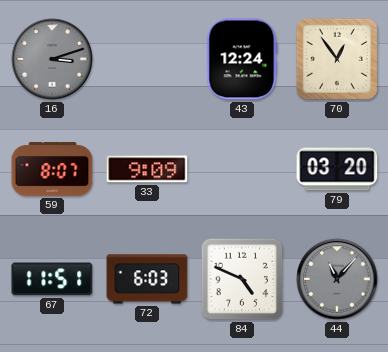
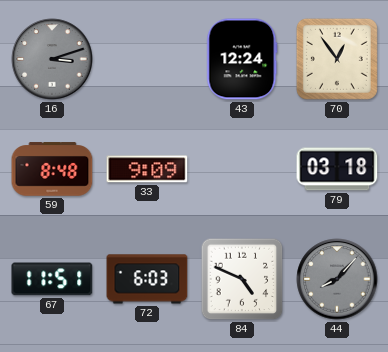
59: 8:07 -> 8:48
79: 03:20 -> 03:18
44: 11:07 -> 8:07
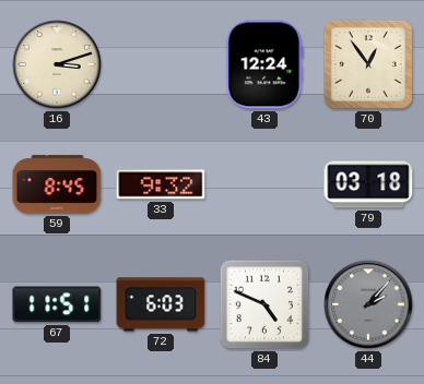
16 dial: grey -> cream
59: 8:48 -> 8:45
33: 9:09 -> 9:32
44: 8:07 -> 2:07
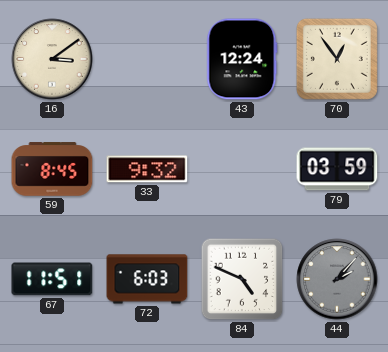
16: 3:12 -> 3:09
79: 03:18 -> 03:59
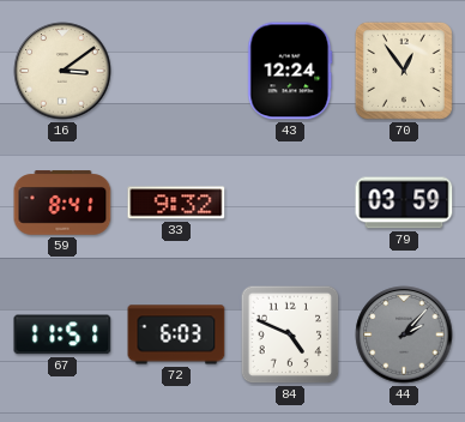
59: 8:45 -> 8:41
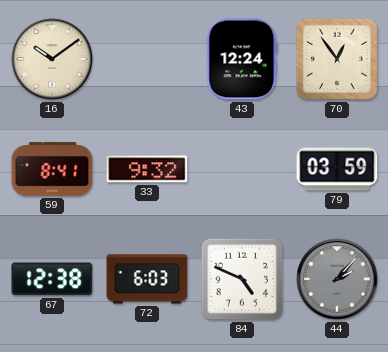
16: 3:09 -> 10:09
67: 11:51 -> 12:38
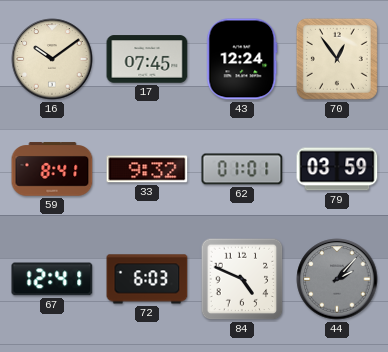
17: none -> 07:45
62: none -> 01:01
67: 12:38 -> 12:41
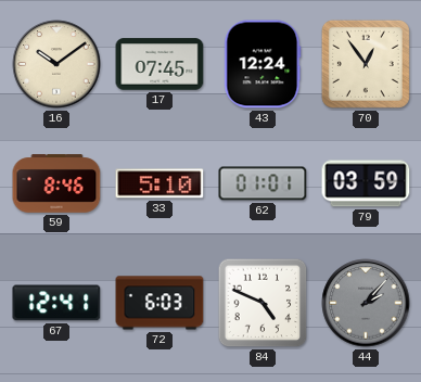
59: 8:41 -> 8:46
33: 9:32 -> 5:10
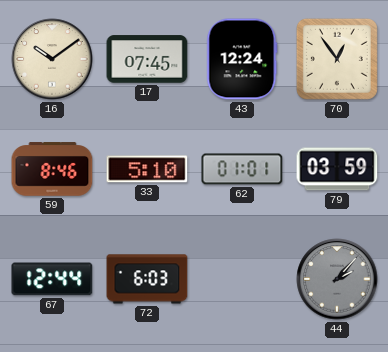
67: 12:41 -> 12:44
84: 4:49 -> none
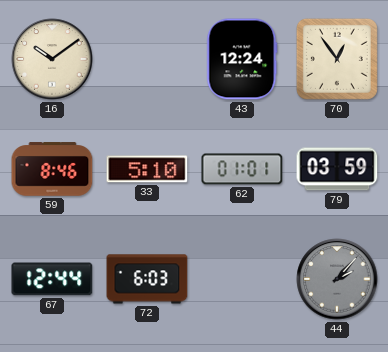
17: 07:45 -> none
